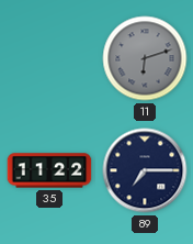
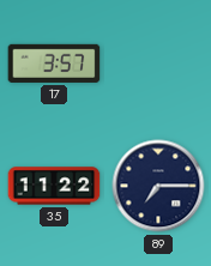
17: none -> 3:57
11: 6:12 -> none
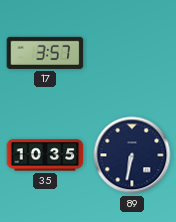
35: 11:22 -> 10:35
89: 7:15 -> 6:32
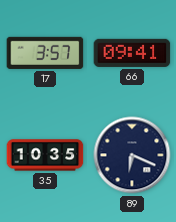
66: none -> 09:41
89: 6:32 -> 6:19
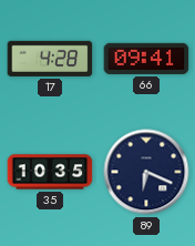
17: 3:57 -> 4:28
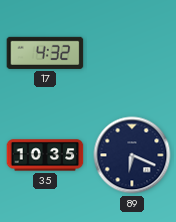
17: 4:28 -> 4:32
66: 09:41 -> none
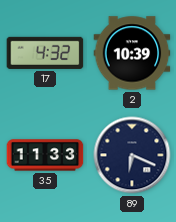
2: none -> 10:39
35: 10:35 -> 11:33
